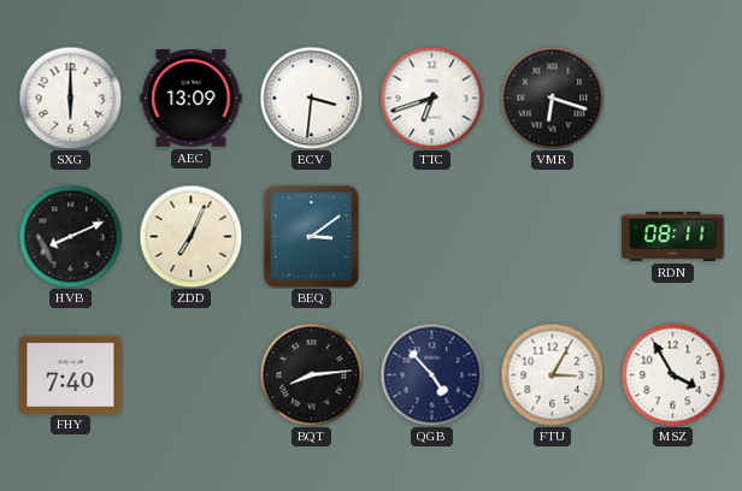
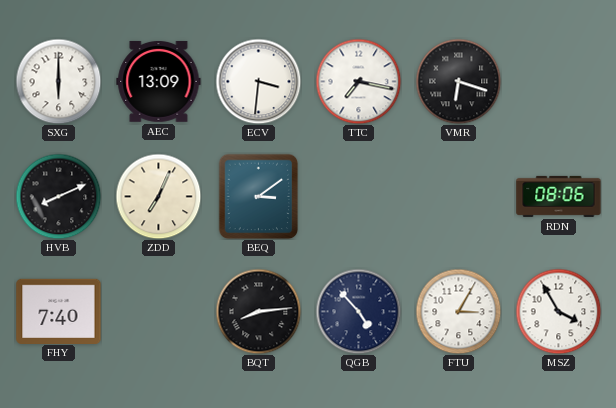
TTC: 6:42 -> 7:17
RDN: 08:11 -> 08:06
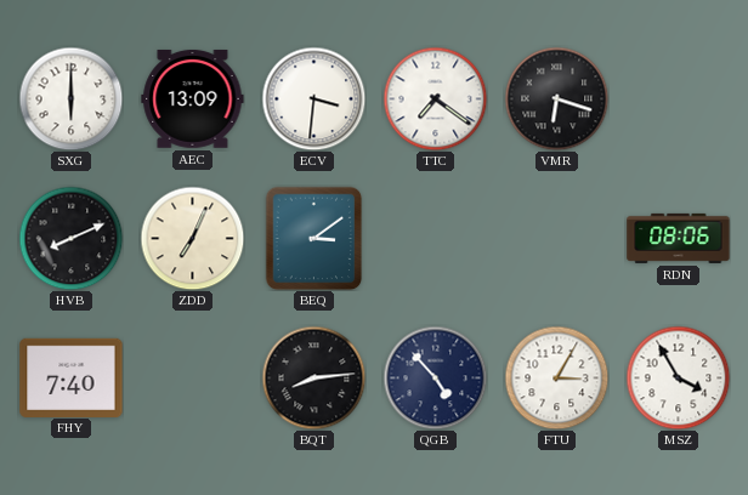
TTC: 7:17 -> 7:21
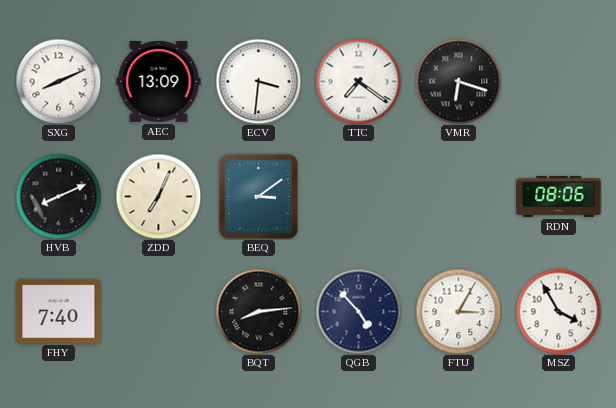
SXG: 6:00 -> 8:11
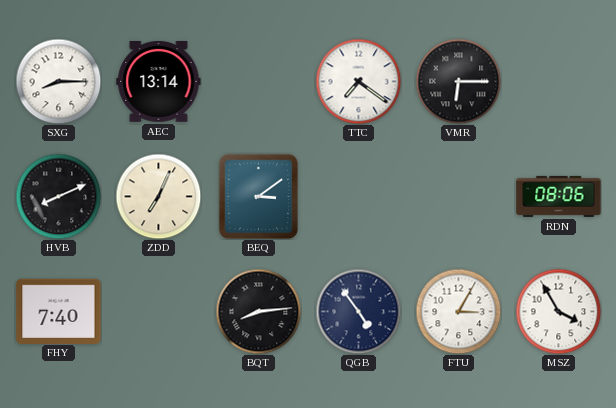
SXG: 8:11 -> 8:15
AEC: 13:09 -> 13:14
ECV: 3:31 -> none
VMR: 6:18 -> 6:15
QGB: 4:53 -> 4:54
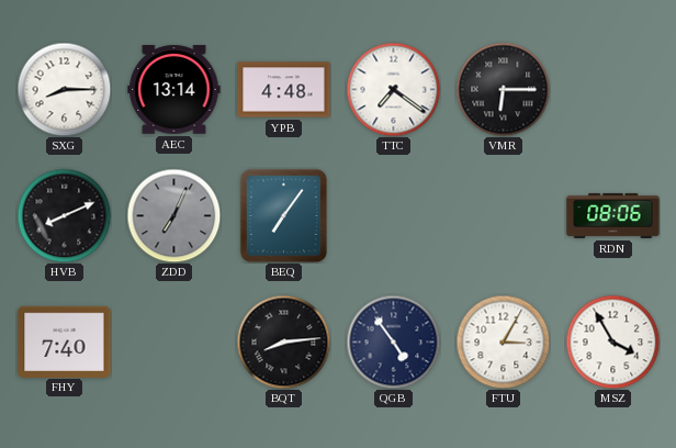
YPB: none -> 4:48
ZDD dial: cream -> grey
BEQ: 3:09 -> 7:06
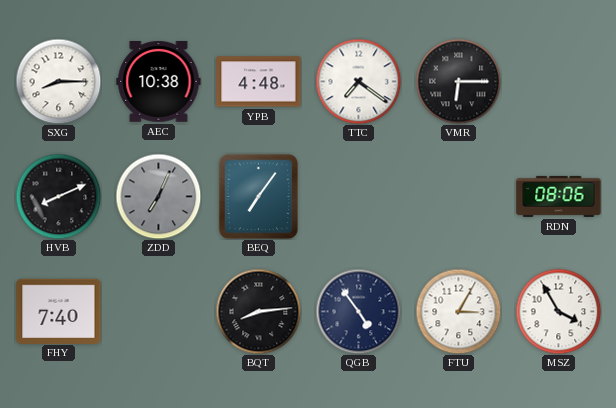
AEC: 13:14 -> 10:38
